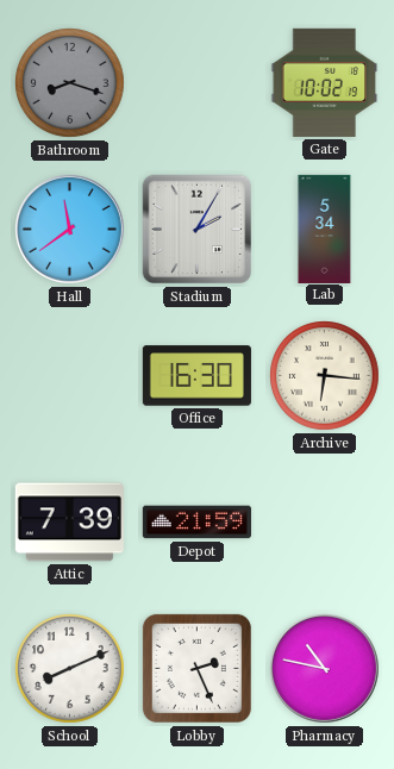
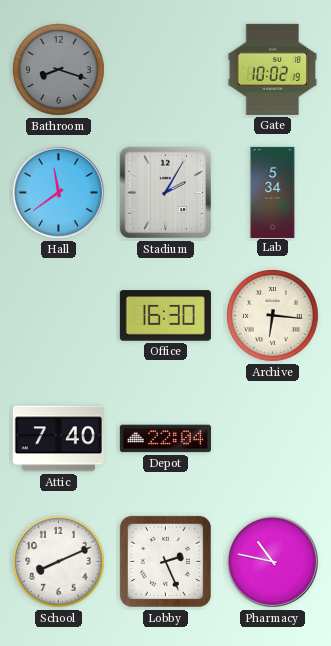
Attic: 7:39 -> 7:40
Depot: 21:59 -> 22:04
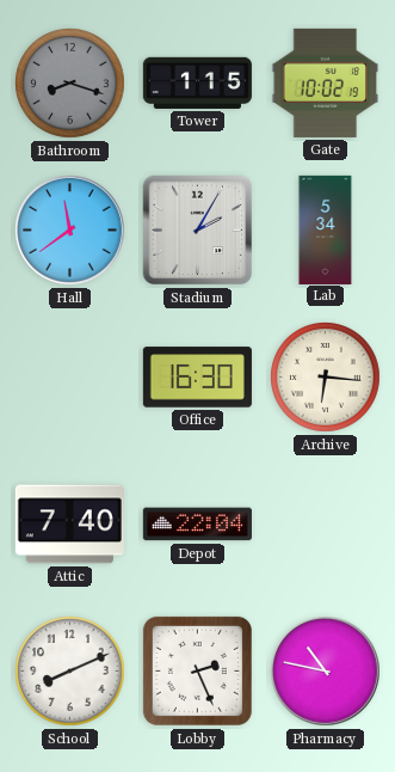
Tower: none -> 1:15
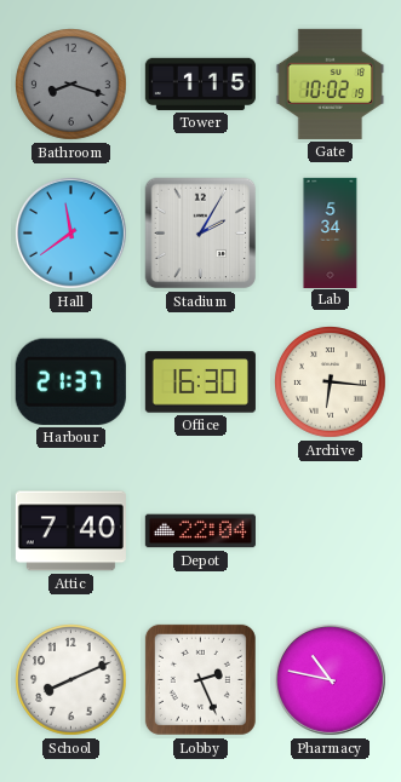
Harbour: none -> 21:37
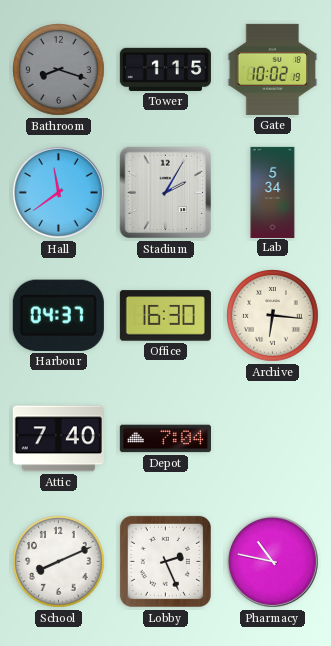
Harbour: 21:37 -> 04:37
Depot: 22:04 -> 7:04
